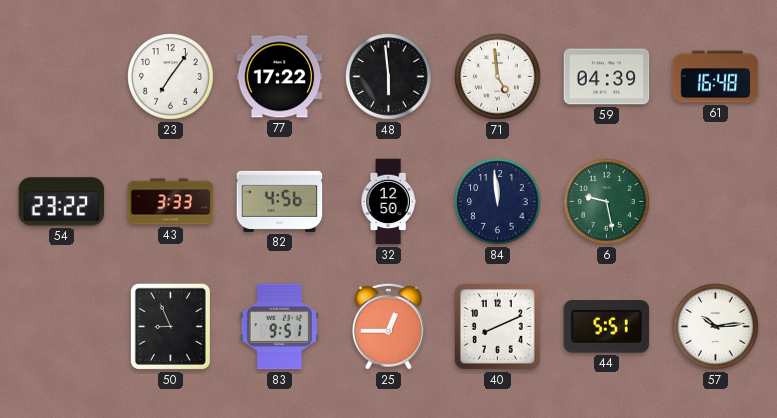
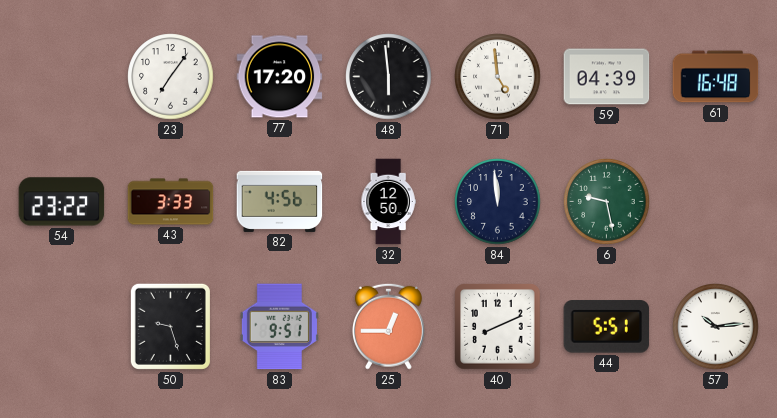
77: 17:22 -> 17:20
50: 8:56 -> 9:27
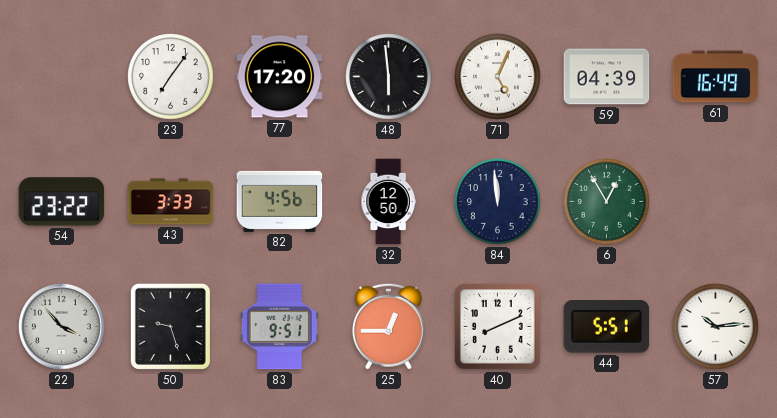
71: 4:59 -> 5:04
61: 16:48 -> 16:49
6: 9:28 -> 12:55
22: none -> 3:53
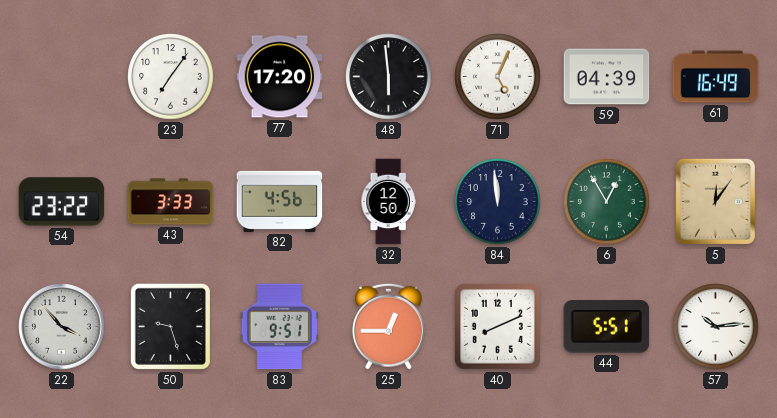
5: none -> 12:06
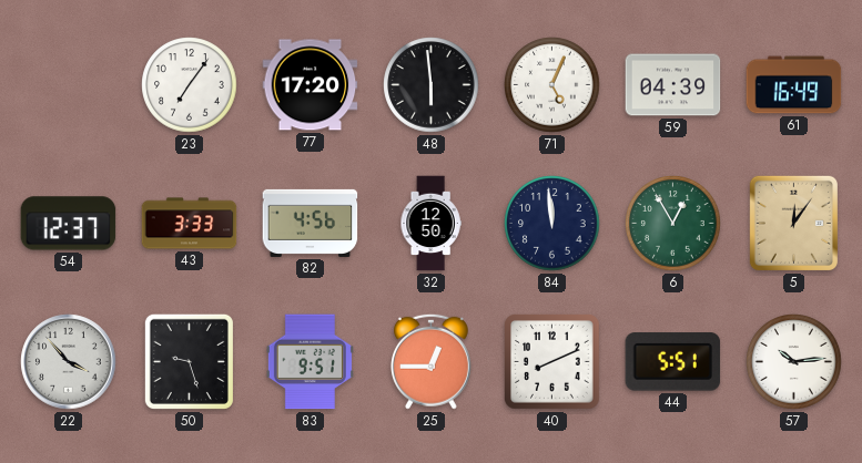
54: 23:22 -> 12:37
